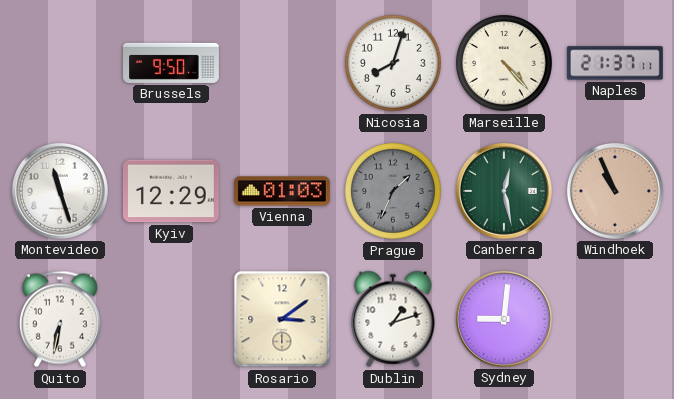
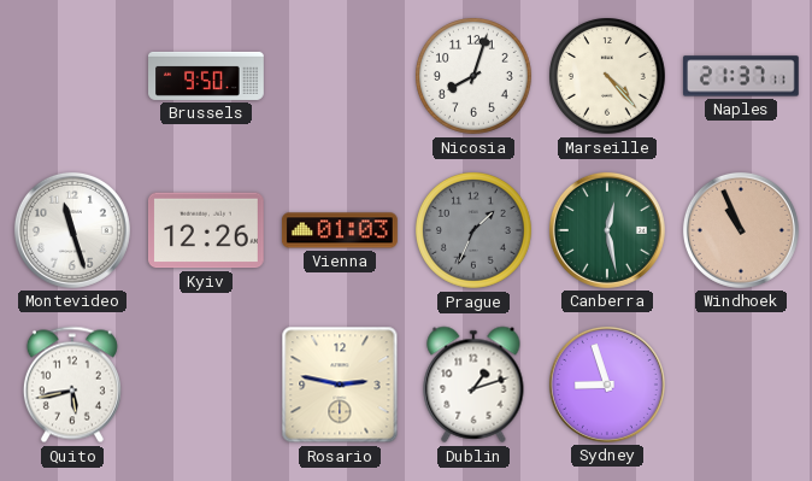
Kyiv: 12:29 -> 12:26
Quito: 6:32 -> 5:43
Rosario: 3:09 -> 2:47
Sydney: 9:01 -> 8:57
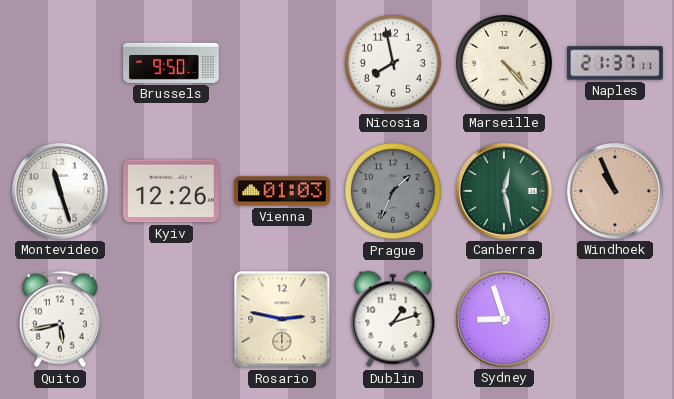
Nicosia: 8:03 -> 7:58
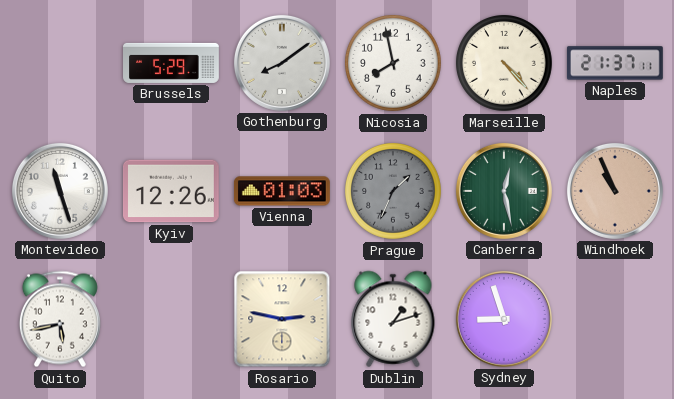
Brussels: 9:50 -> 5:29
Gothenburg: none -> 8:09
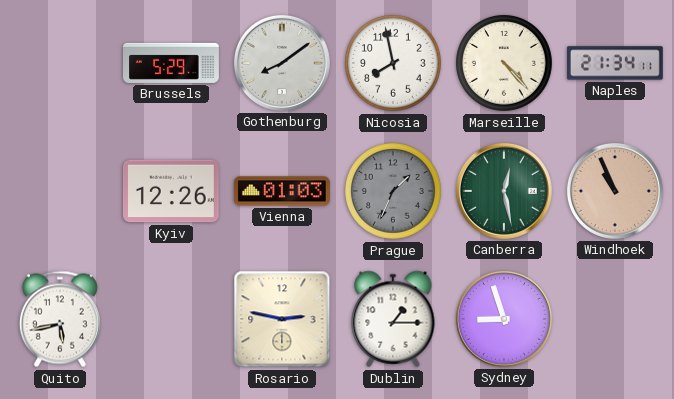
Naples: 21:37 -> 21:34
Montevideo: 11:27 -> none
Dublin: 1:12 -> 1:15
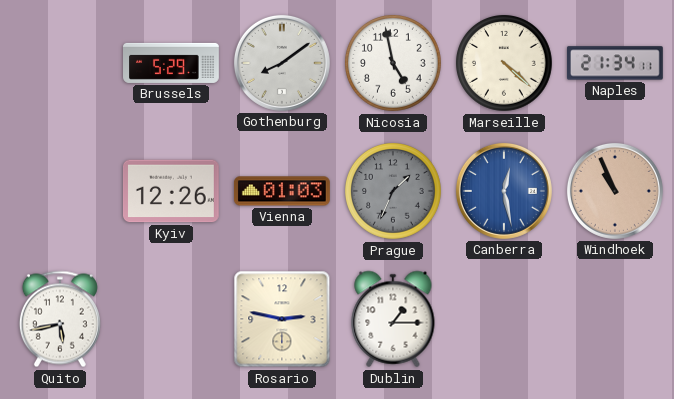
Nicosia: 7:58 -> 4:58
Marseille: 4:23 -> 4:22
Canberra dial: green -> blue
Sydney: 8:57 -> none
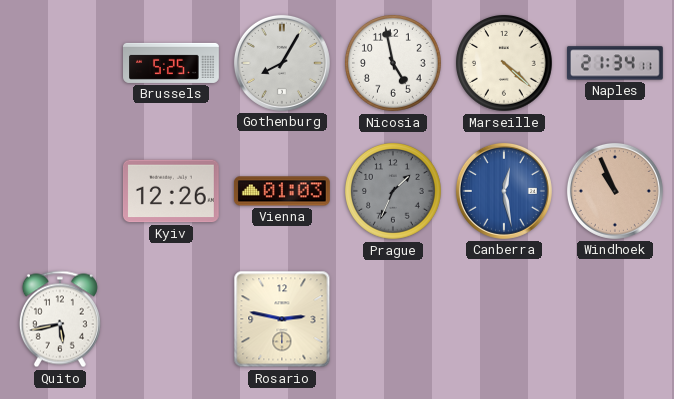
Brussels: 5:29 -> 5:25
Gothenburg: 8:09 -> 8:05
Dublin: 1:15 -> none
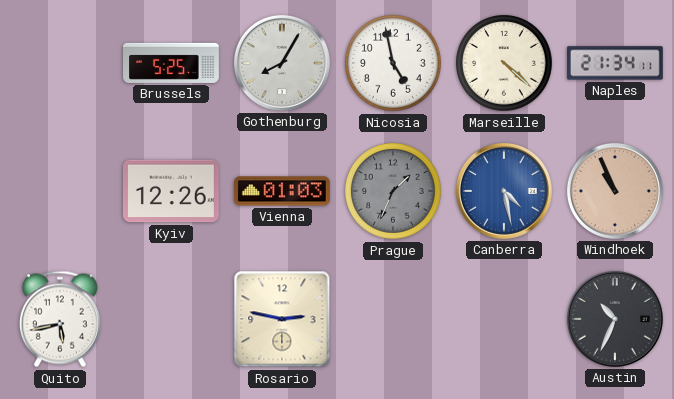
Canberra: 12:28 -> 4:28
Austin: none -> 10:34
